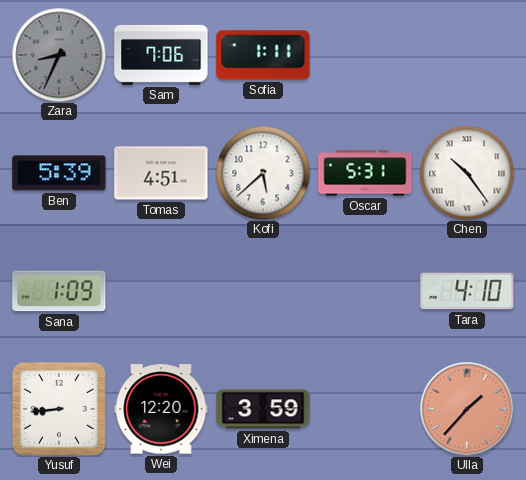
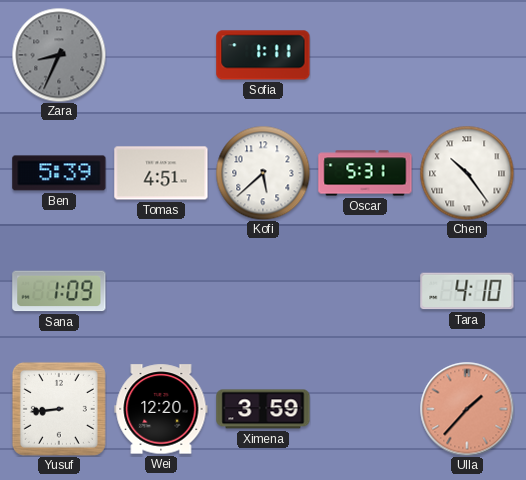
Sam: 7:06 -> none
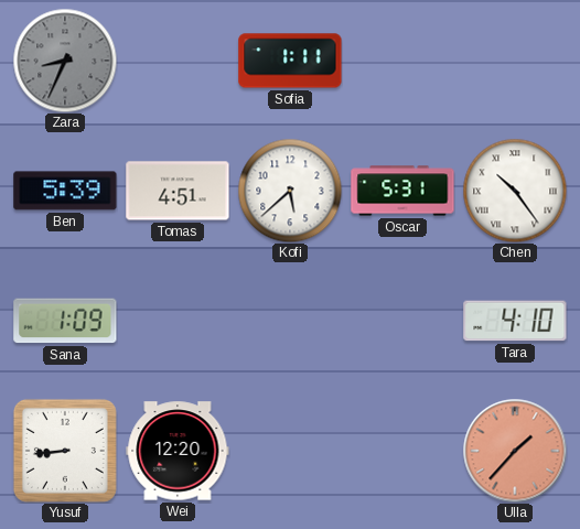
Ximena: 3:59 -> none
